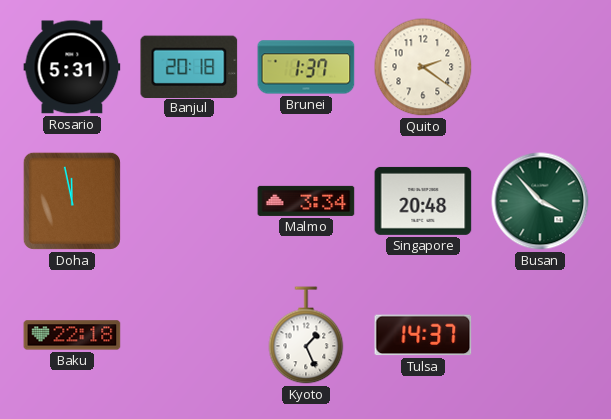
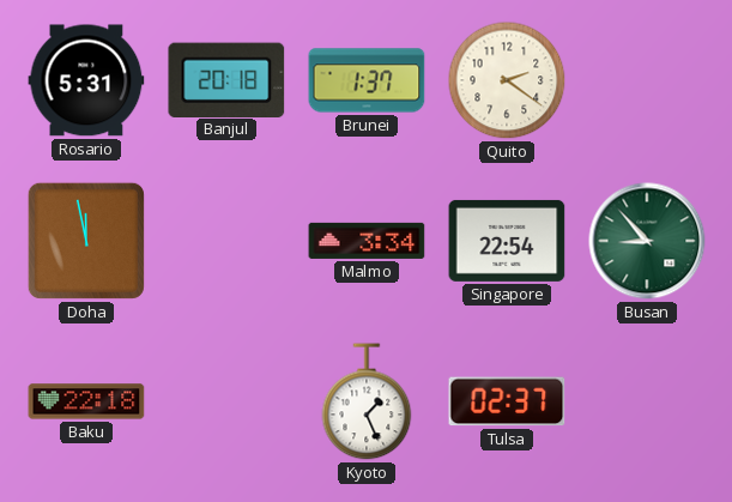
Singapore: 20:48 -> 22:54
Busan: 3:53 -> 8:53
Tulsa: 14:37 -> 02:37
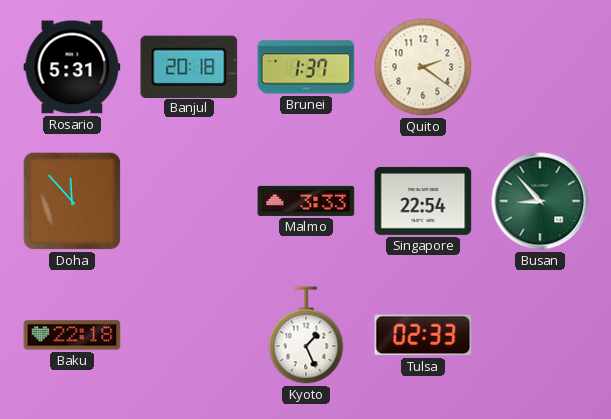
Doha: 11:58 -> 11:53
Malmo: 3:34 -> 3:33
Tulsa: 02:37 -> 02:33
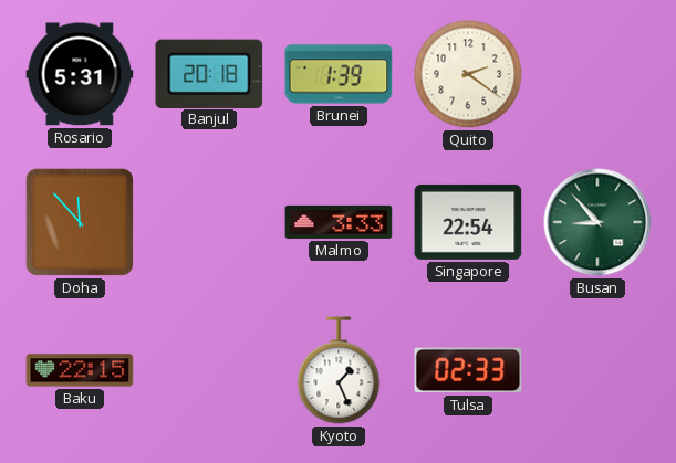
Brunei: 1:37 -> 1:39
Baku: 22:18 -> 22:15
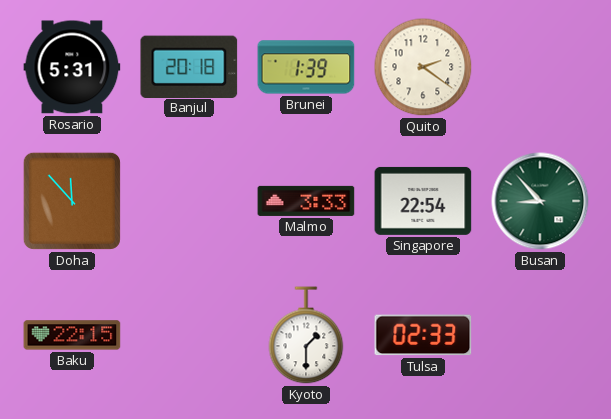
Kyoto: 1:26 -> 1:30
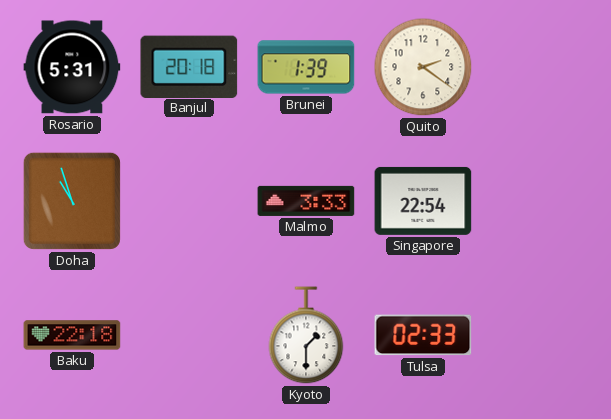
Doha: 11:53 -> 10:57
Busan: 8:53 -> none
Baku: 22:15 -> 22:18
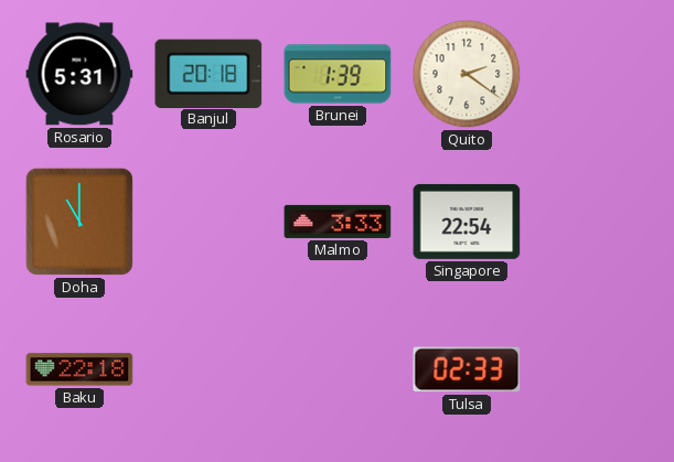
Doha: 10:57 -> 11:00
Kyoto: 1:30 -> none
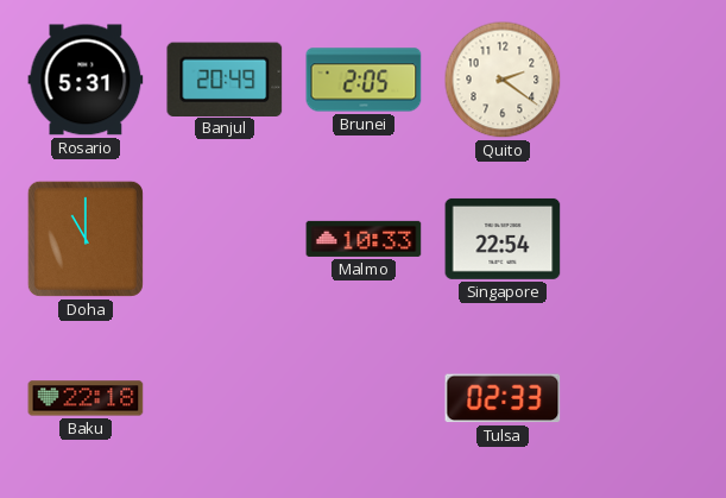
Banjul: 20:18 -> 20:49
Brunei: 1:39 -> 2:05
Malmo: 3:33 -> 10:33
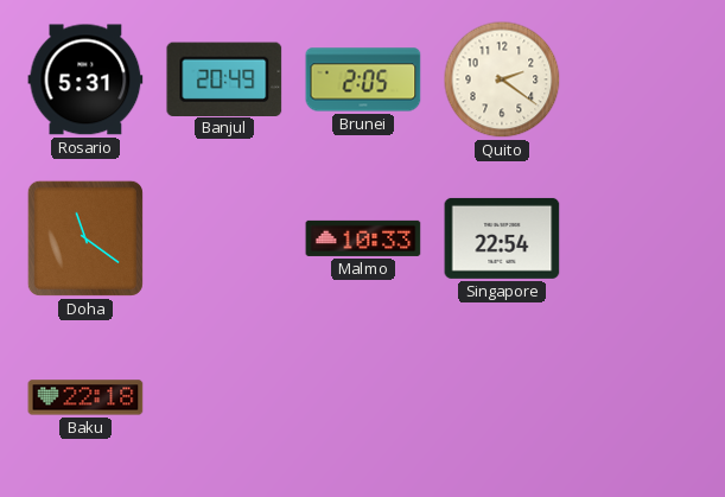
Doha: 11:00 -> 11:21
Tulsa: 02:33 -> none
